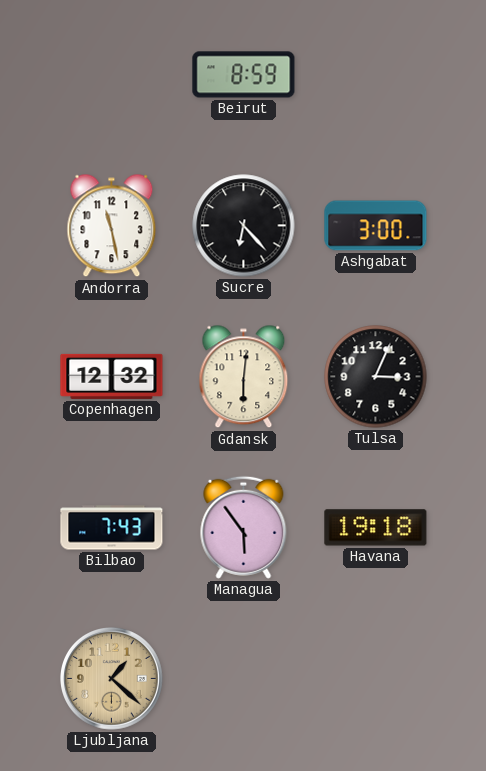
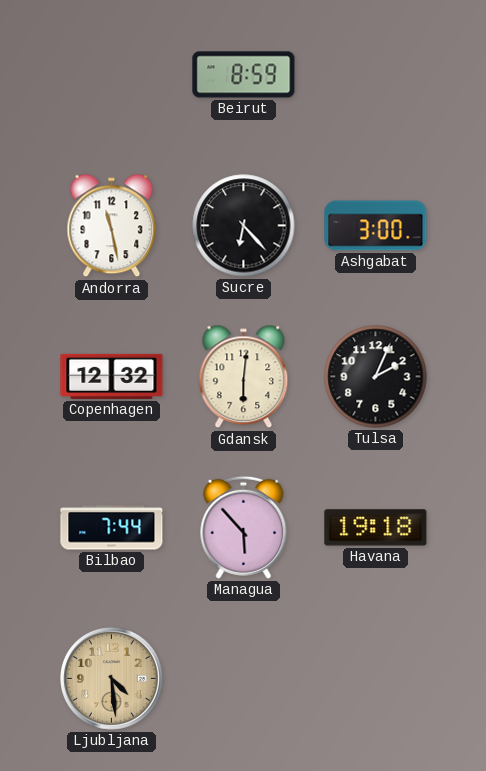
Tulsa: 3:04 -> 2:04
Bilbao: 7:43 -> 7:44
Managua: 5:54 -> 5:53
Ljubljana: 1:22 -> 4:29
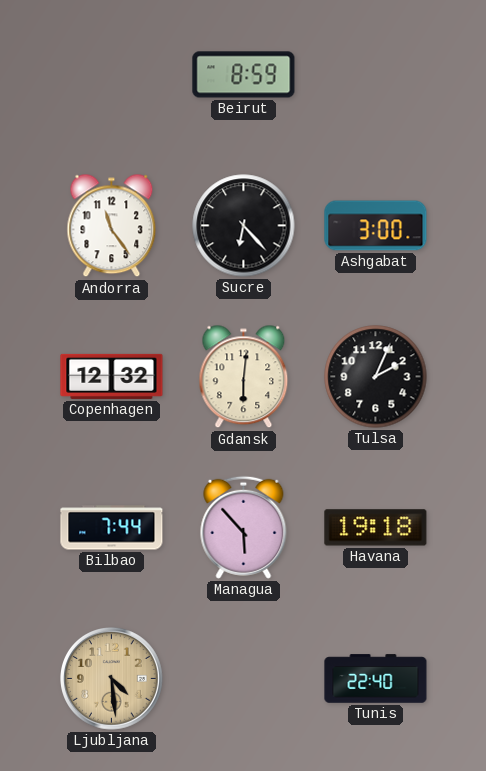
Andorra: 11:28 -> 11:24
Tunis: none -> 22:40
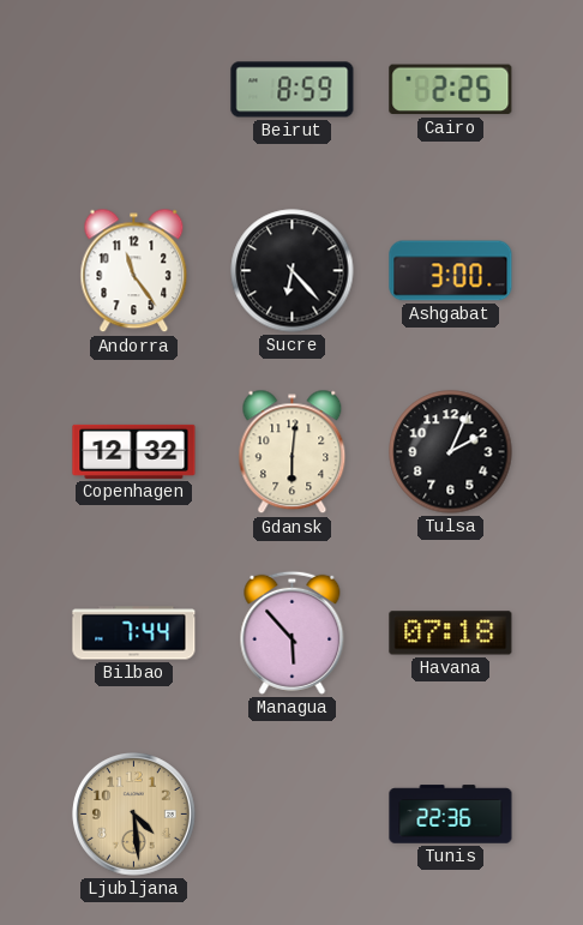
Cairo: none -> 2:25
Havana: 19:18 -> 07:18
Tunis: 22:40 -> 22:36
